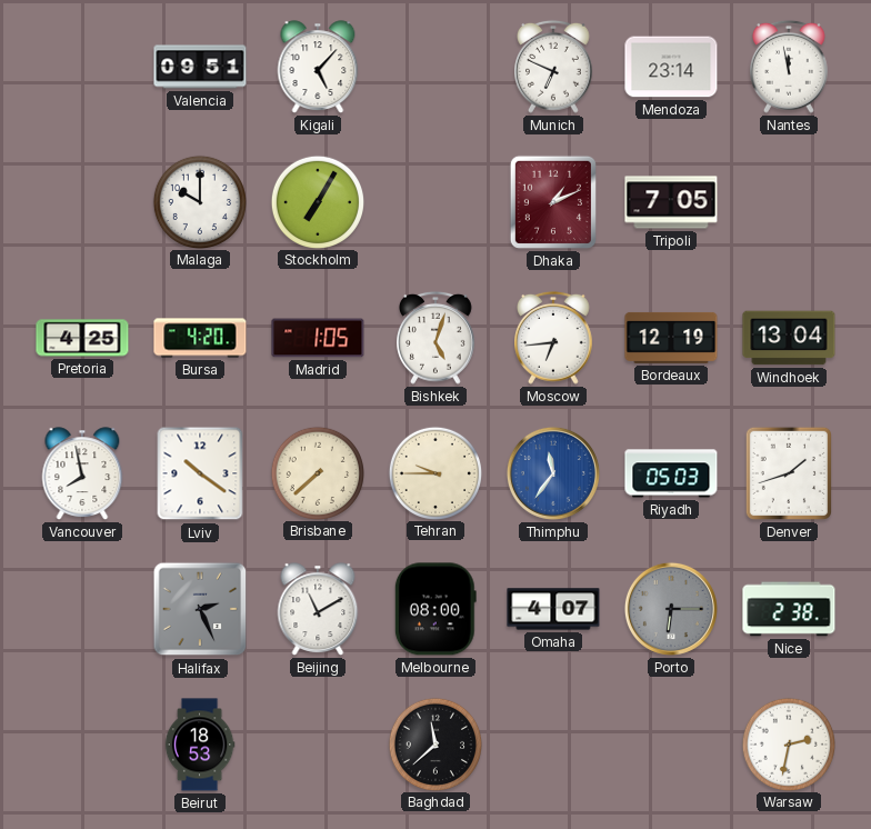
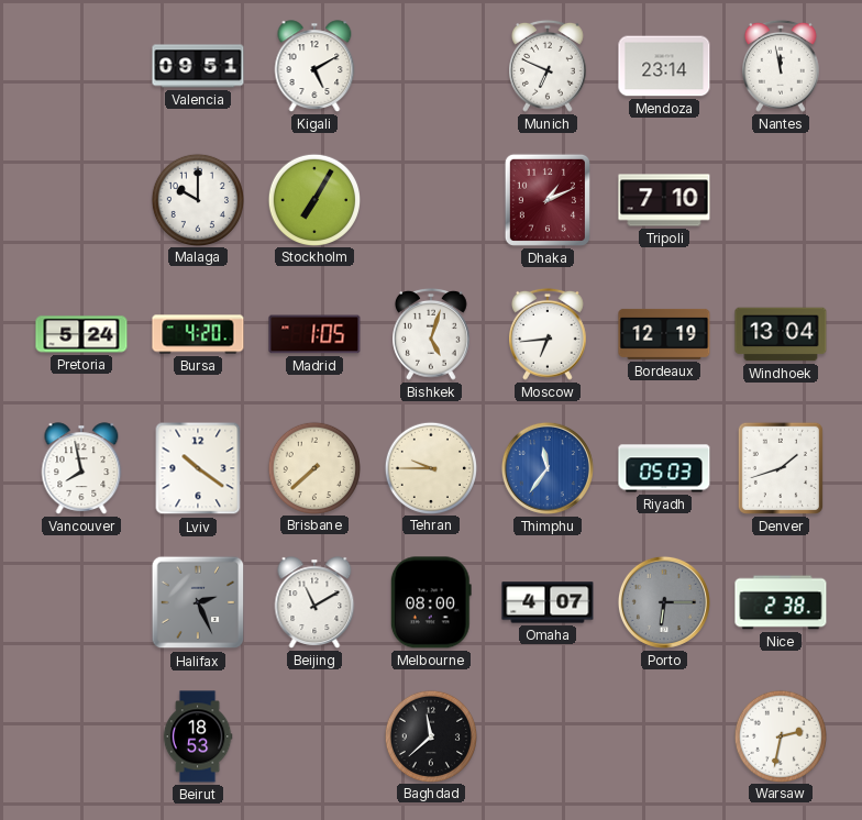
Kigali: 5:07 -> 5:10
Tripoli: 7:05 -> 7:10
Pretoria: 4:25 -> 5:24
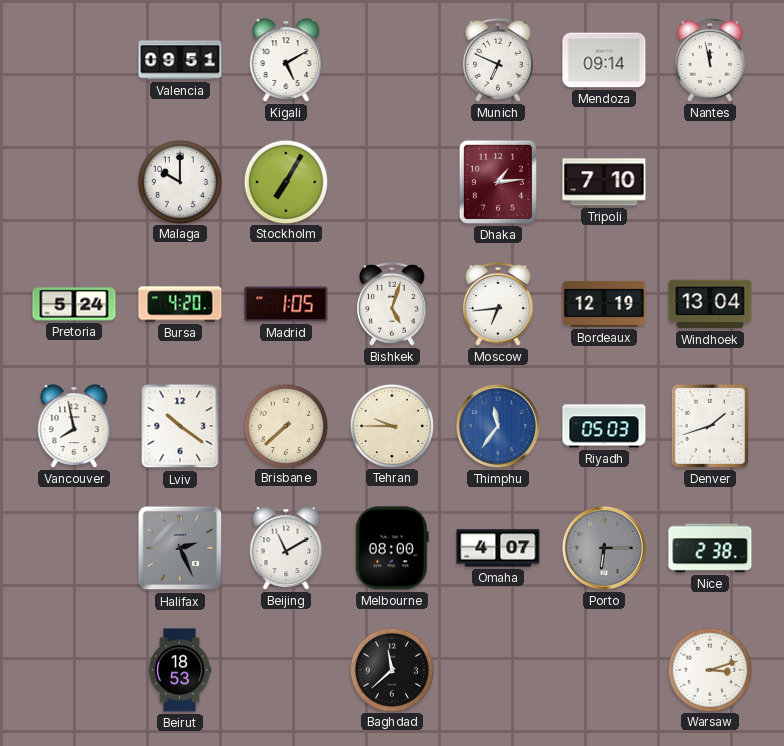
Mendoza: 23:14 -> 09:14
Dhaka: 1:11 -> 1:14
Warsaw: 2:32 -> 3:12
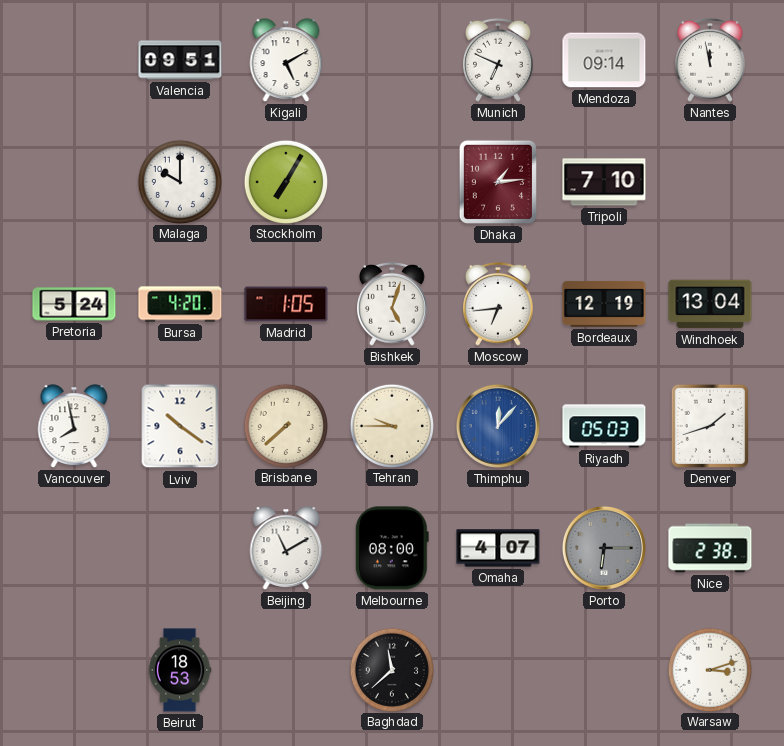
Thimphu: 11:36 -> 12:07
Halifax: 2:26 -> none
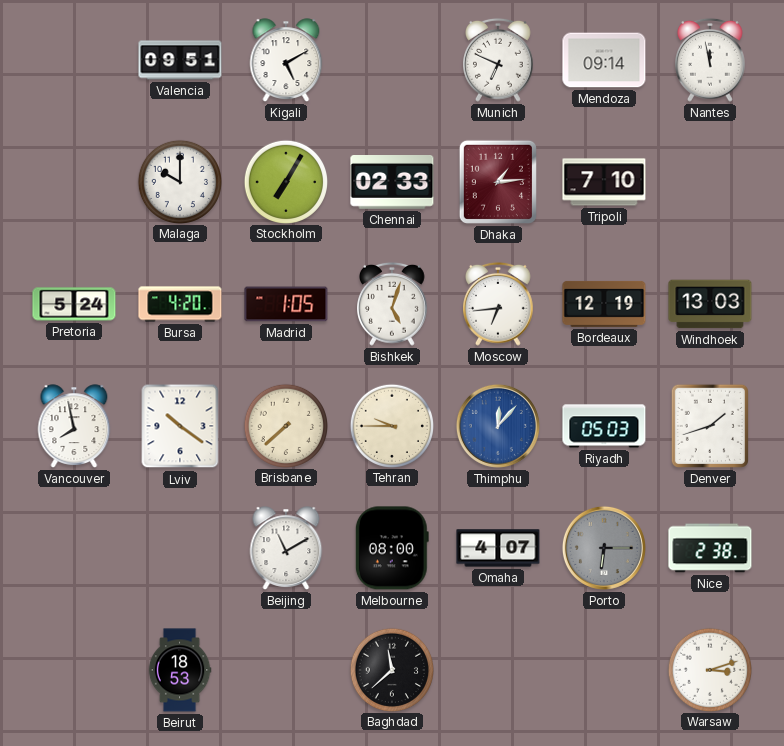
Chennai: none -> 02:33
Windhoek: 13:04 -> 13:03
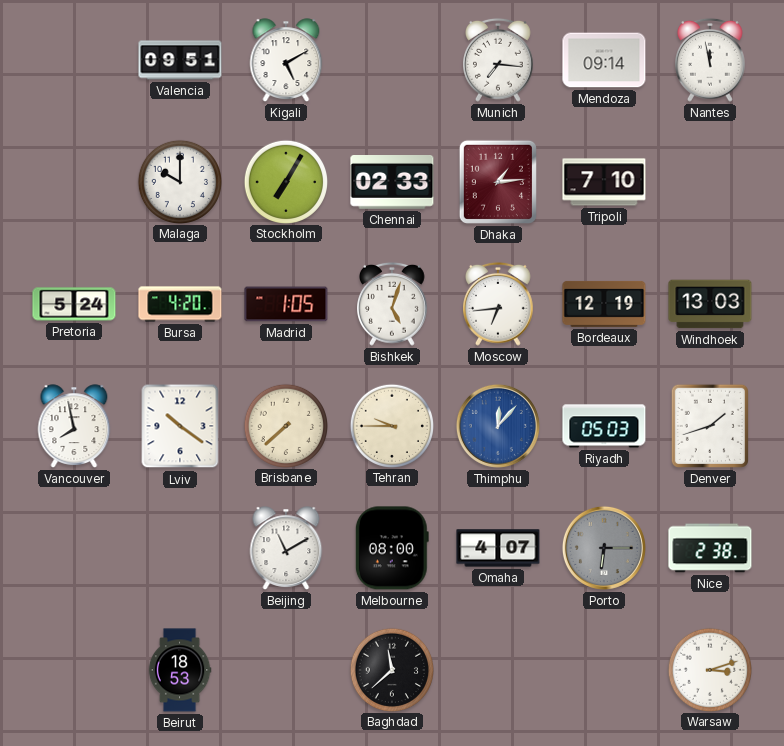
Munich: 6:49 -> 7:16
